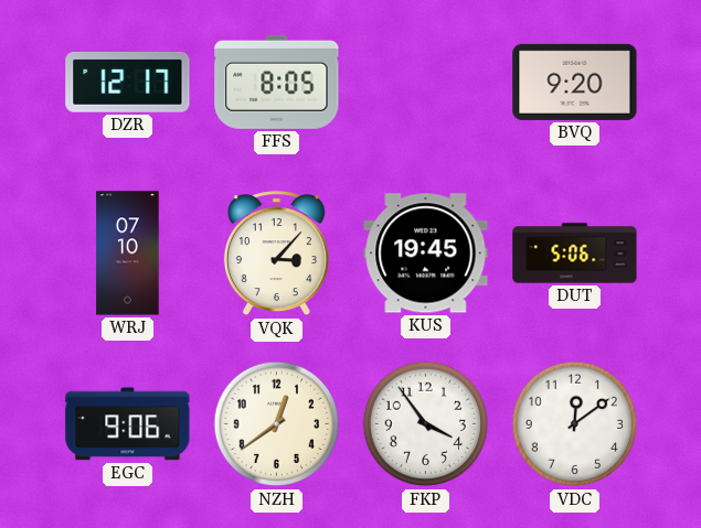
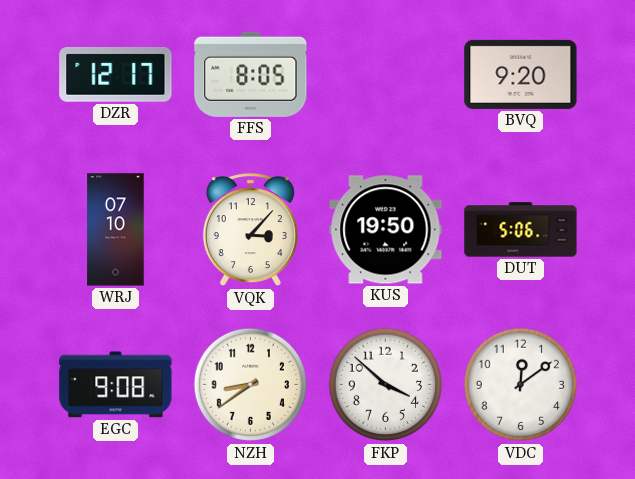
KUS: 19:45 -> 19:50
EGC: 9:06 -> 9:08
NZH: 12:39 -> 8:39
FKP: 3:54 -> 3:52
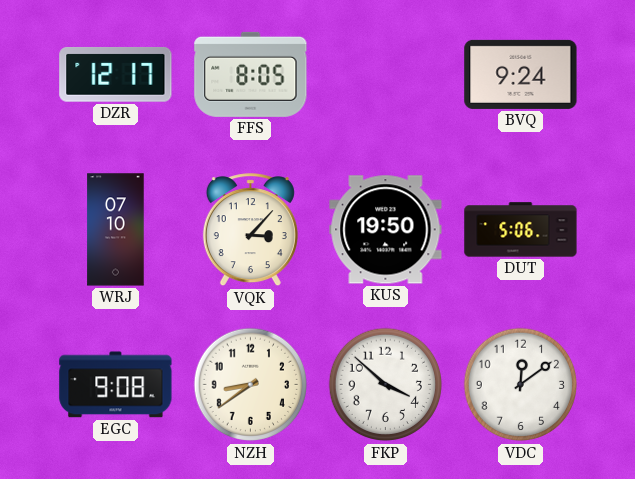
BVQ: 9:20 -> 9:24
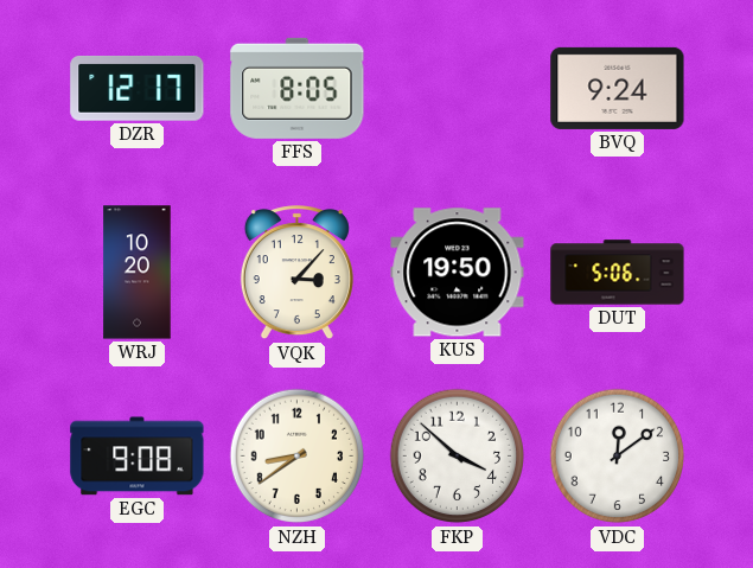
WRJ: 07:10 -> 10:20
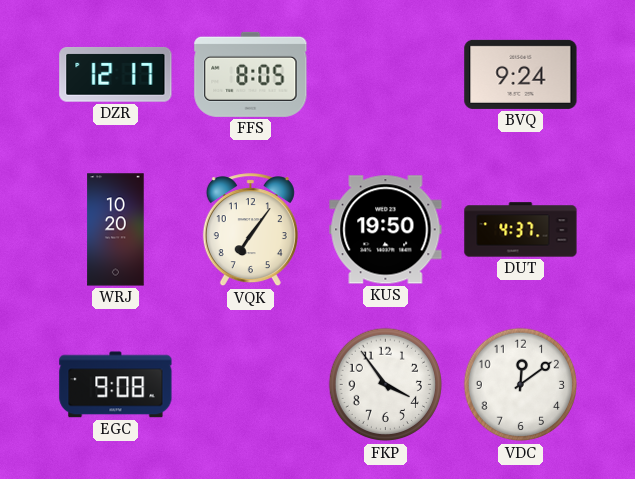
VQK: 3:07 -> 7:06
DUT: 5:06 -> 4:37
NZH: 8:39 -> none
FKP: 3:52 -> 3:54
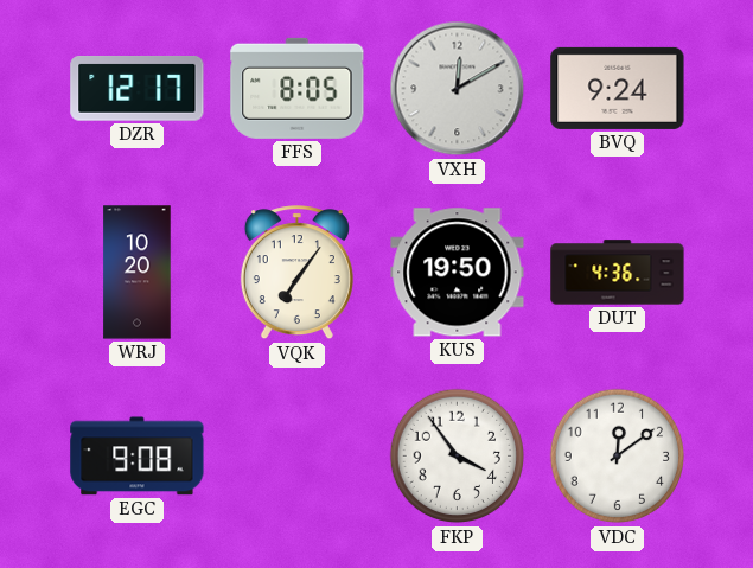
VXH: none -> 12:10
DUT: 4:37 -> 4:36
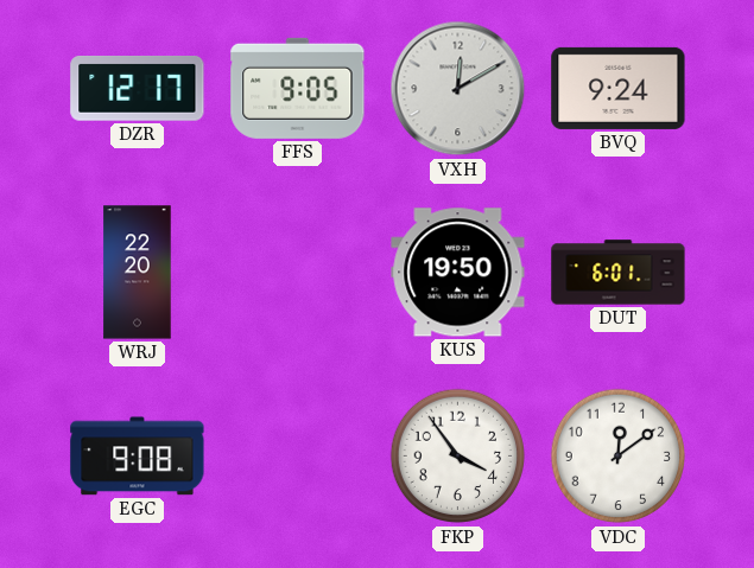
FFS: 8:05 -> 9:05
WRJ: 10:20 -> 22:20
VQK: 7:06 -> none
DUT: 4:36 -> 6:01
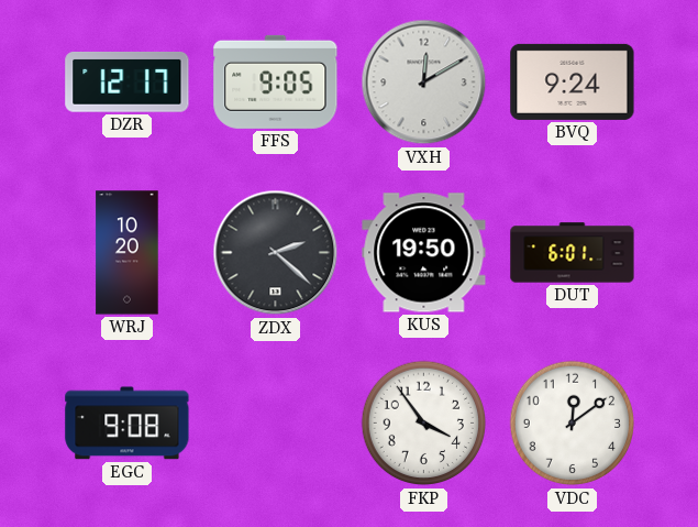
WRJ: 22:20 -> 10:20
ZDX: none -> 2:22
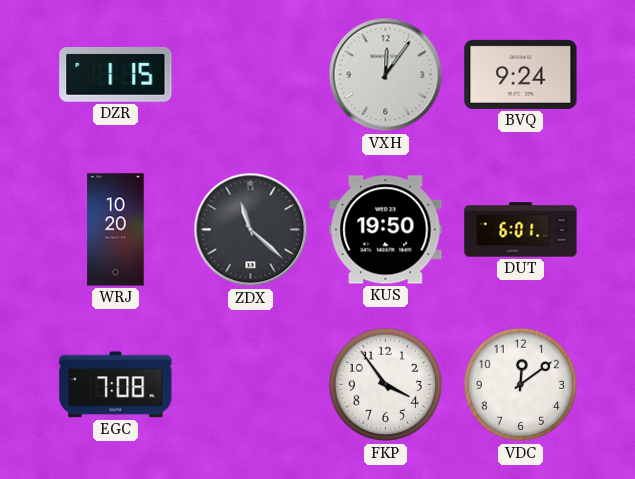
DZR: 12:17 -> 1:15
FFS: 9:05 -> none
VXH: 12:10 -> 12:06
ZDX: 2:22 -> 11:22
EGC: 9:08 -> 7:08
